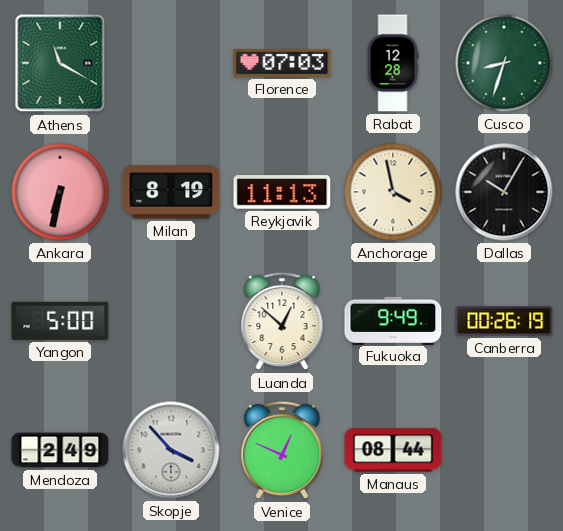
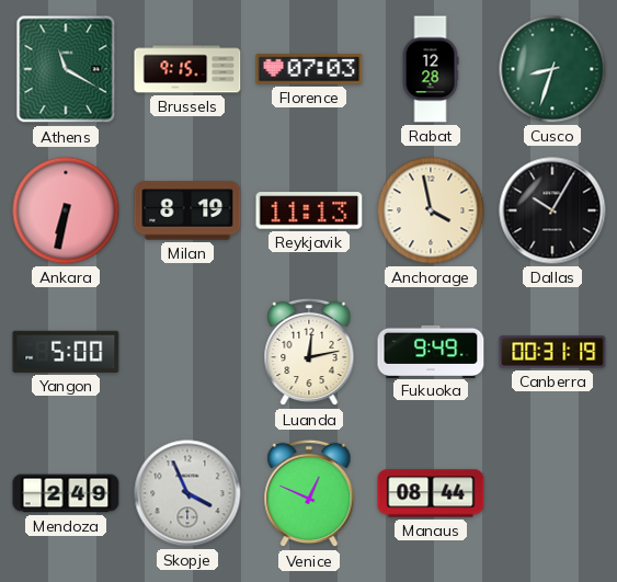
Brussels: none -> 9:15
Luanda: 12:52 -> 12:13
Canberra: 00:26 -> 00:31
Skopje: 3:53 -> 3:56
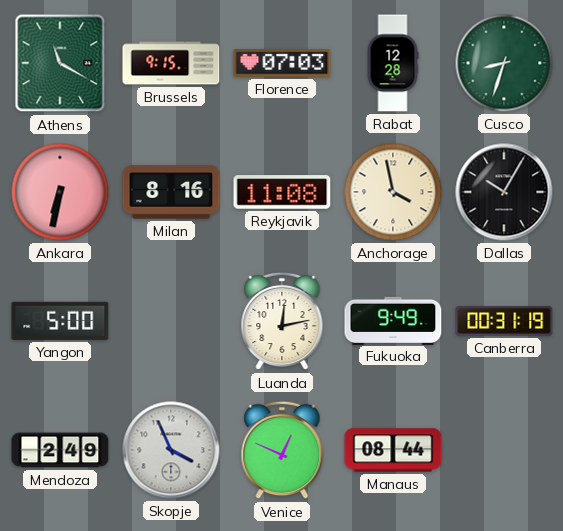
Milan: 8:19 -> 8:16
Reykjavik: 11:13 -> 11:08
